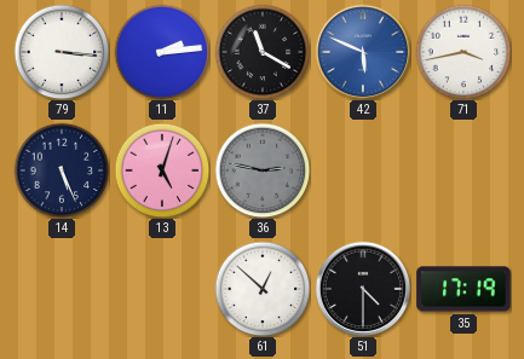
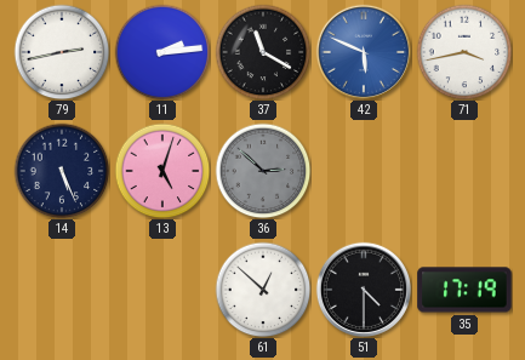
79: 3:16 -> 2:43
36: 2:47 -> 2:52
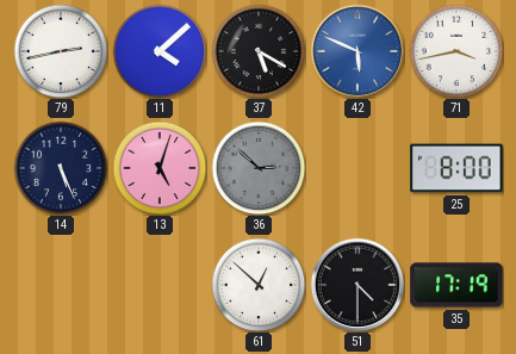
11: 2:14 -> 4:08
37: 11:20 -> 5:20
25: none -> 8:00
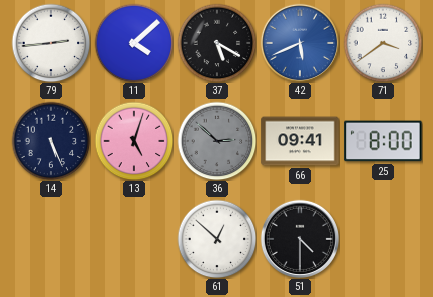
79: 2:43 -> 2:44
42: 5:49 -> 5:41
71: 3:43 -> 3:39
66: none -> 09:41
35: 17:19 -> none
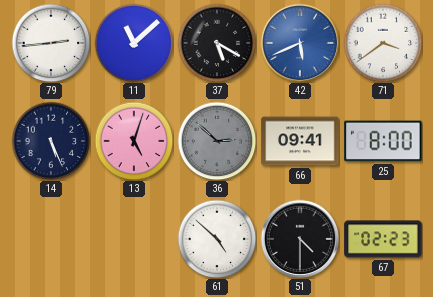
11: 4:08 -> 11:08
61: 12:52 -> 4:52
67: none -> 02:23
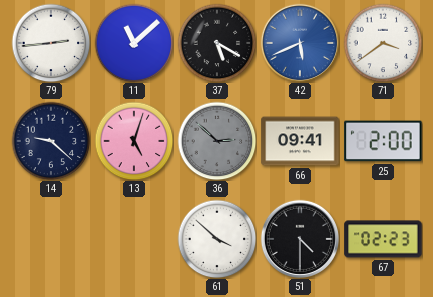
14: 5:26 -> 9:22
25: 8:00 -> 2:00
61: 4:52 -> 3:52
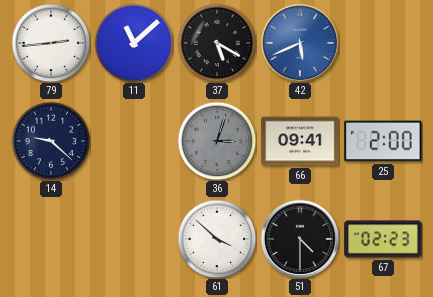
71: 3:39 -> none
13: 5:03 -> none
36: 2:52 -> 3:03
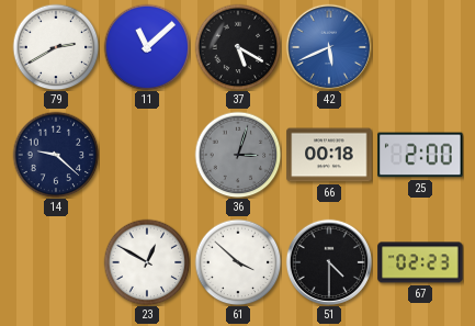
79: 2:44 -> 2:40
66: 09:41 -> 00:18
23: none -> 12:50
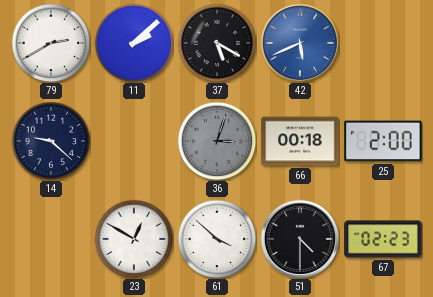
11: 11:08 -> 2:08
